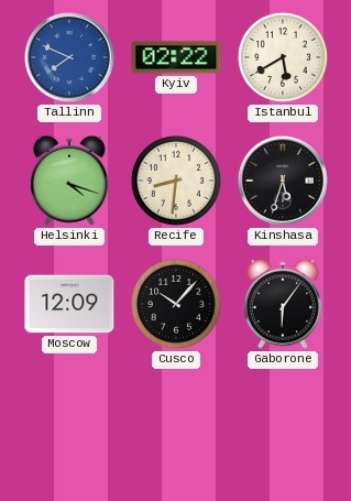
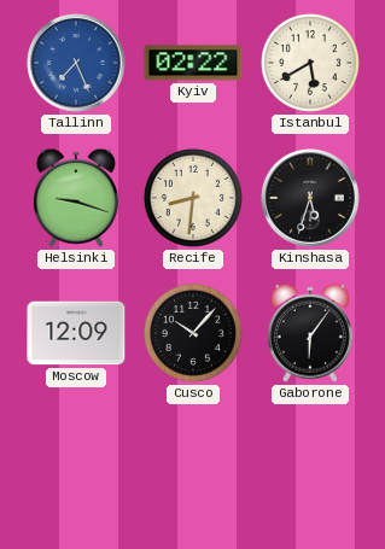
Tallinn: 7:49 -> 7:26
Helsinki: 4:18 -> 9:18
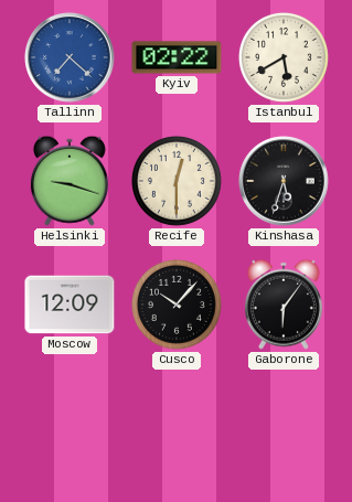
Tallinn: 7:26 -> 7:22
Recife: 8:31 -> 12:30
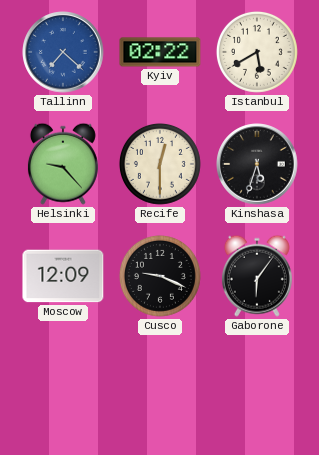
Helsinki: 9:18 -> 9:23
Cusco: 10:07 -> 9:19
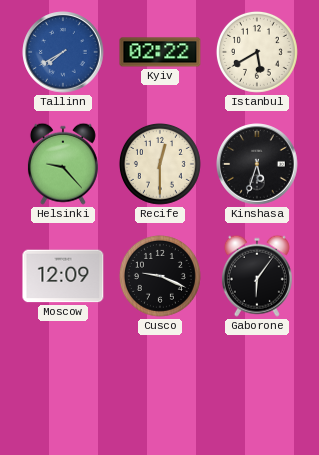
Tallinn: 7:22 -> 7:40
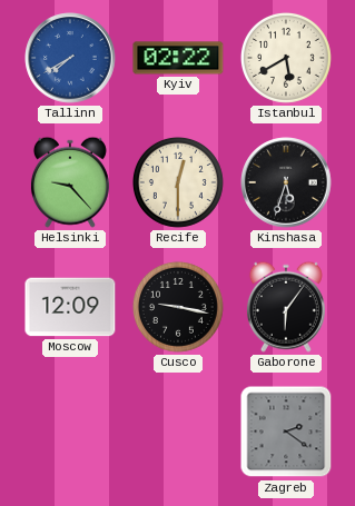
Cusco: 9:19 -> 9:17
Zagreb: none -> 2:21
